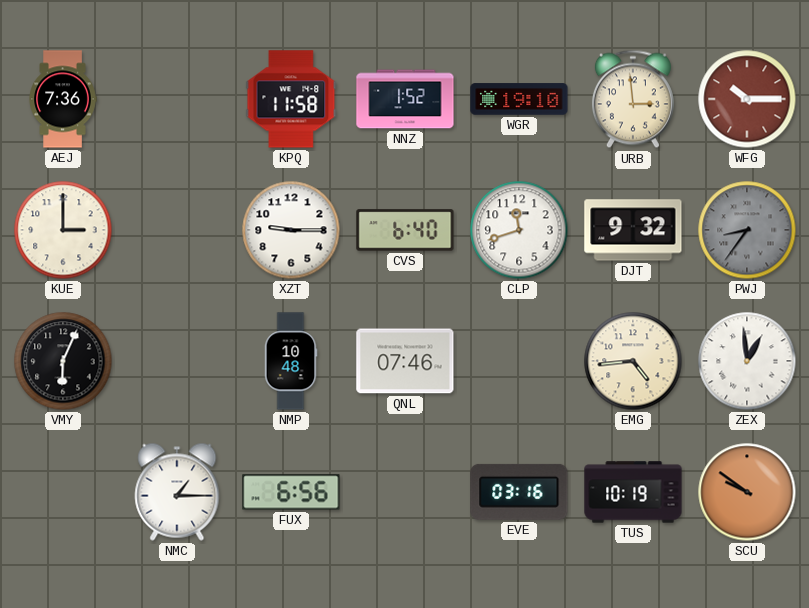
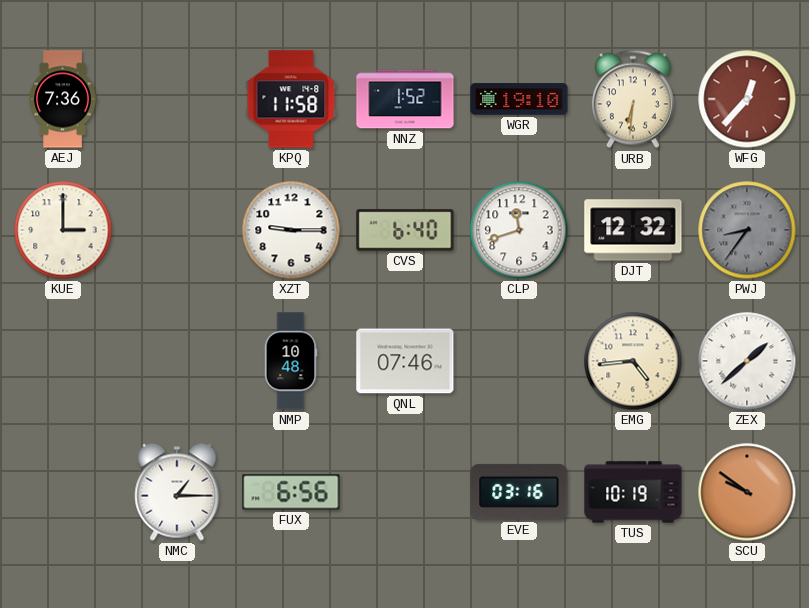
URB: 2:59 -> 6:31
WFG: 10:15 -> 12:37
DJT: 9:32 -> 12:32
VMY: 6:04 -> none
ZEX: 12:59 -> 1:38
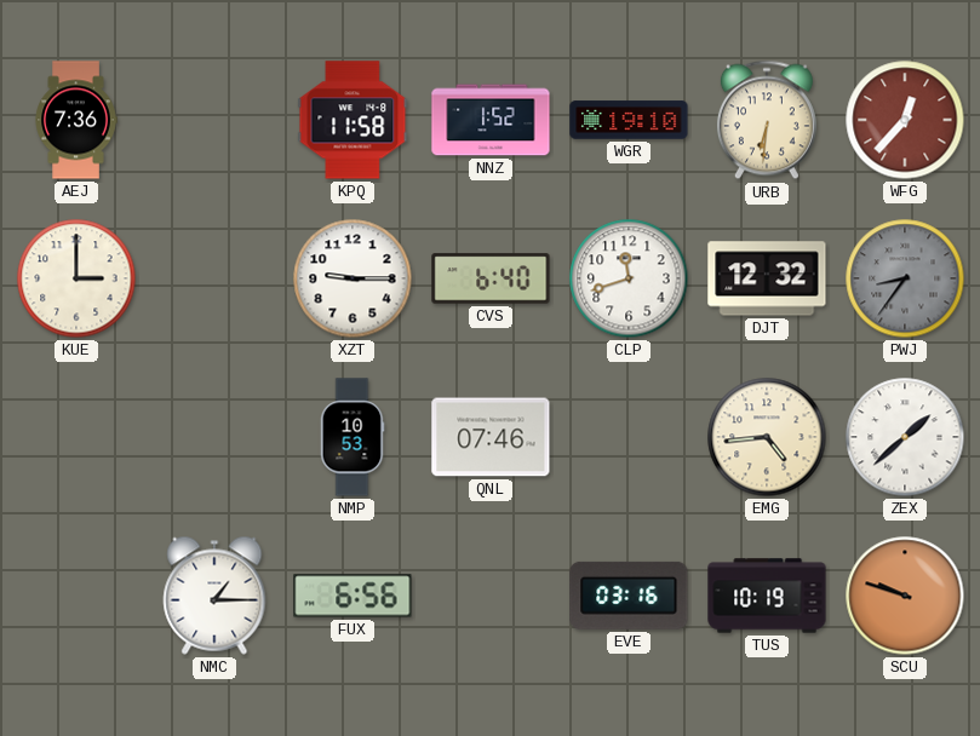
NMP: 10:48 -> 10:53
SCU: 9:51 -> 9:48
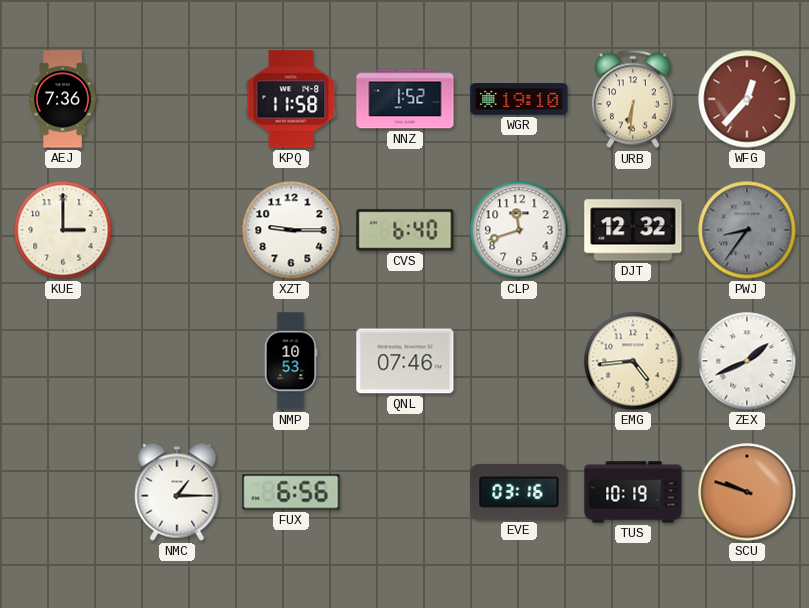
ZEX: 1:38 -> 1:41
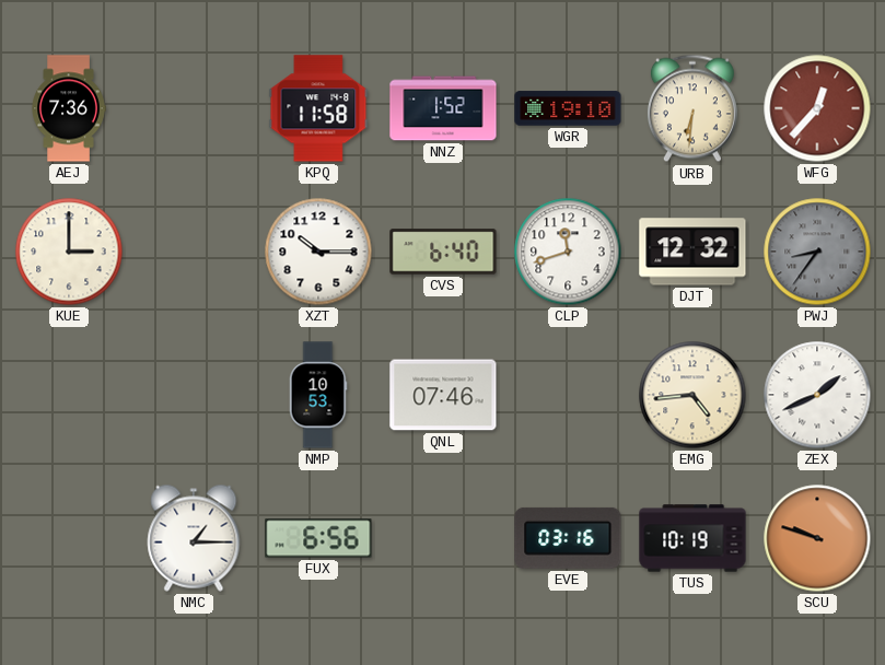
XZT: 9:15 -> 10:15
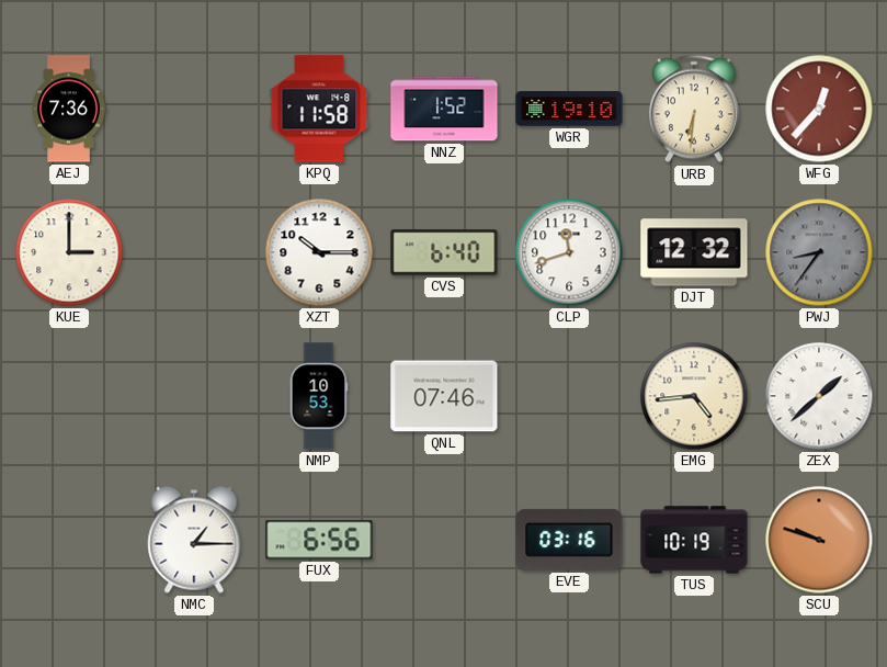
ZEX: 1:41 -> 1:38
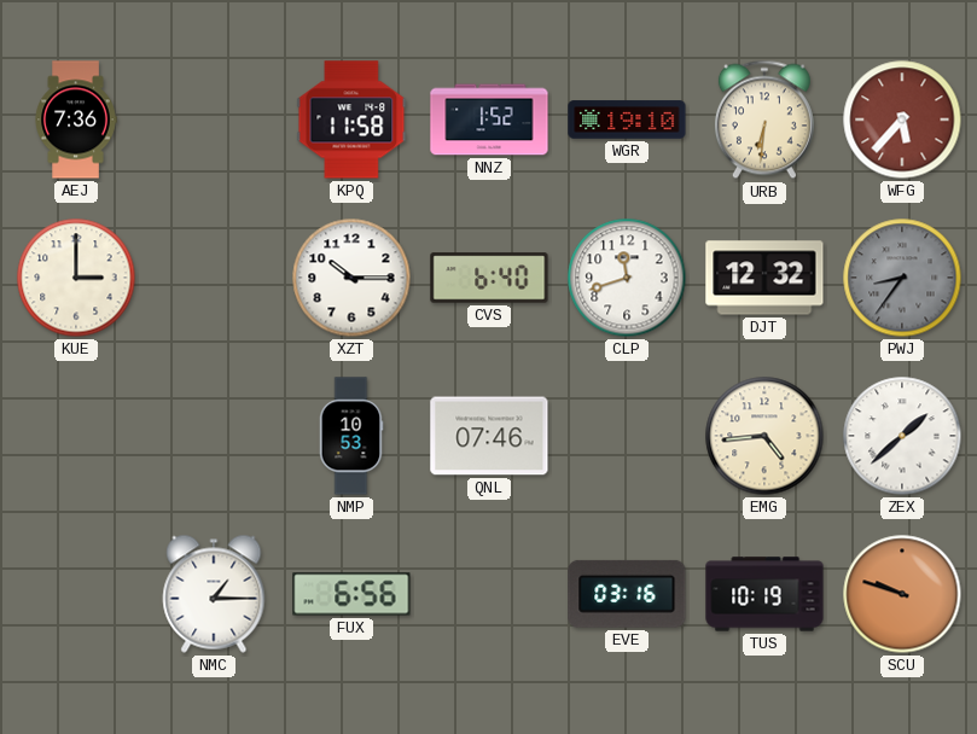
WFG: 12:37 -> 5:37
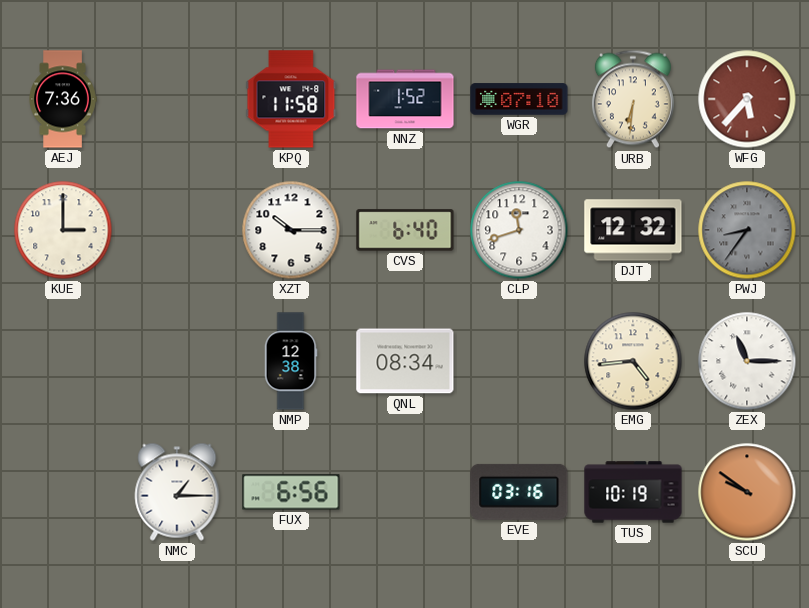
WGR: 19:10 -> 07:10
NMP: 10:53 -> 12:38
QNL: 07:46 -> 08:34
ZEX: 1:38 -> 11:15
SCU: 9:48 -> 9:51
